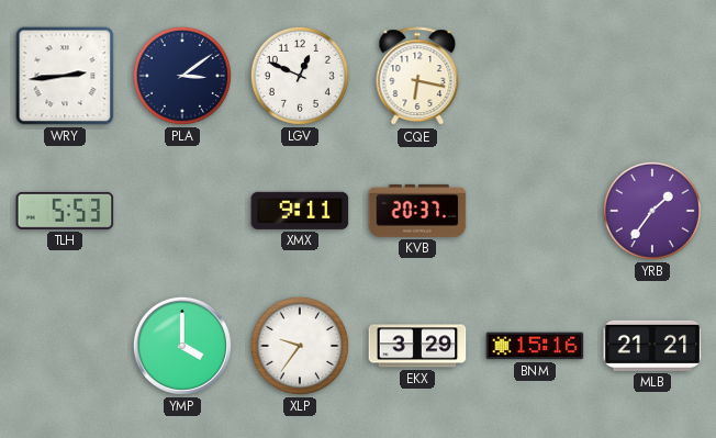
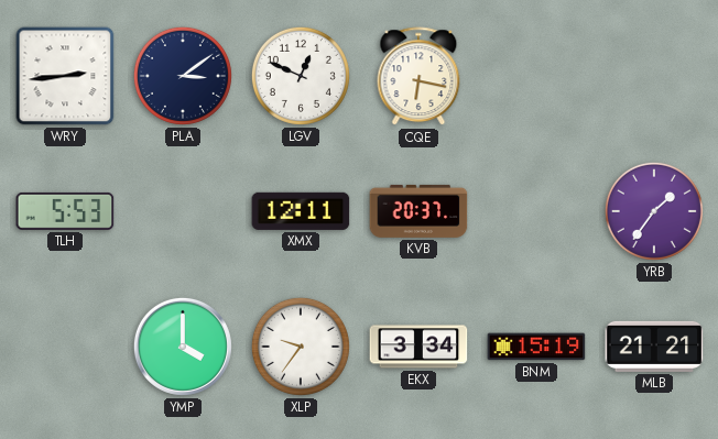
XMX: 9:11 -> 12:11
EKX: 3:29 -> 3:34
BNM: 15:16 -> 15:19
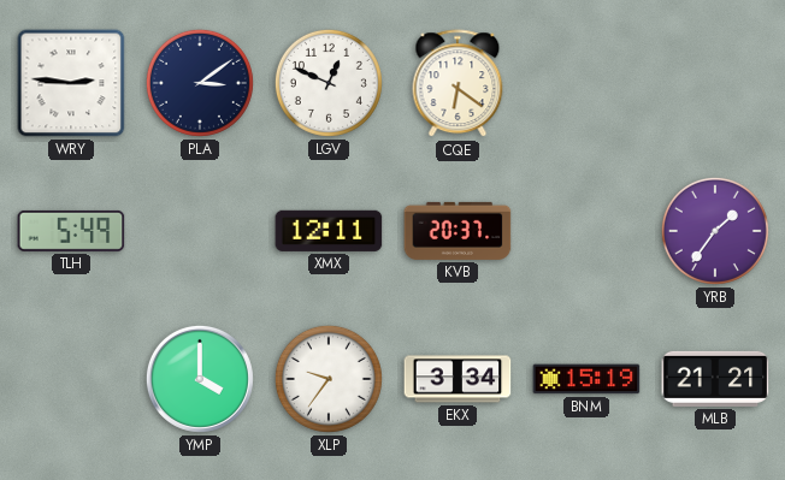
WRY: 2:44 -> 2:46
CQE: 6:17 -> 6:21
TLH: 5:53 -> 5:49
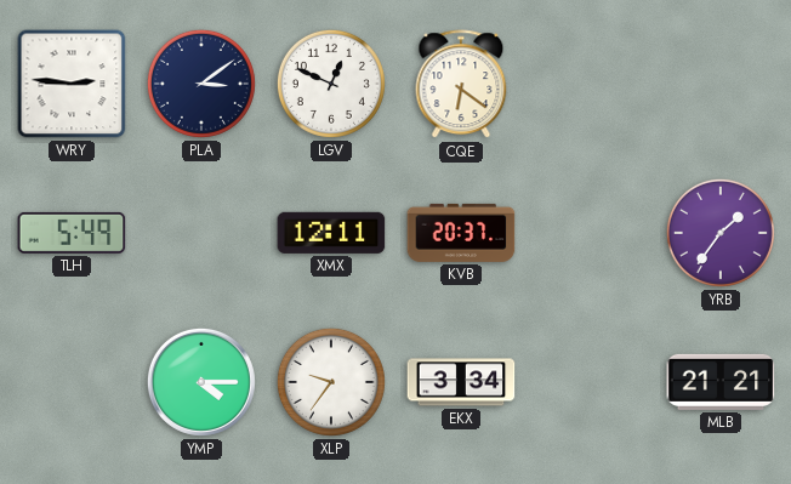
YMP: 4:00 -> 4:15
BNM: 15:19 -> none
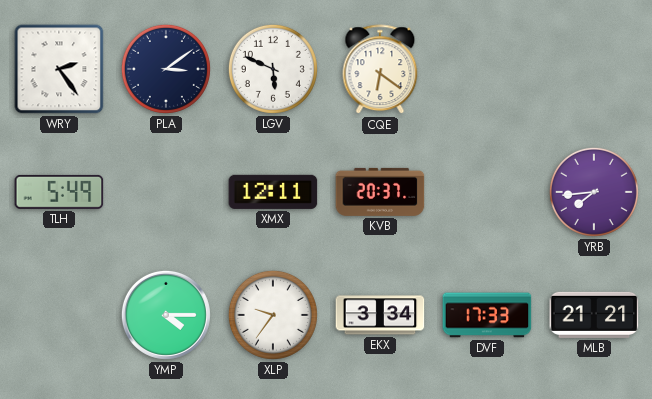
WRY: 2:46 -> 2:24
LGV: 12:49 -> 5:49
YRB: 1:36 -> 7:44
DVF: none -> 17:33
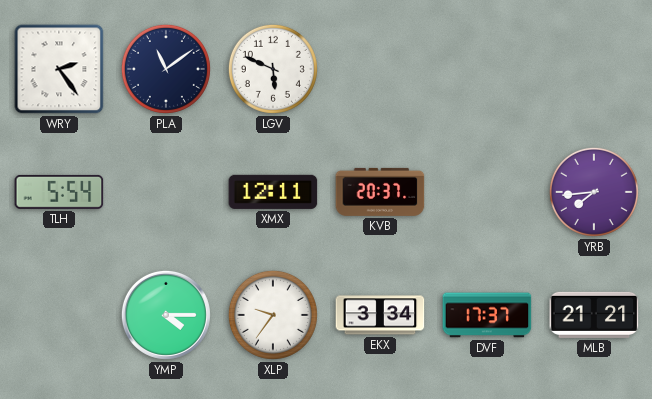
PLA: 3:09 -> 11:09
CQE: 6:21 -> none
TLH: 5:49 -> 5:54
DVF: 17:33 -> 17:37
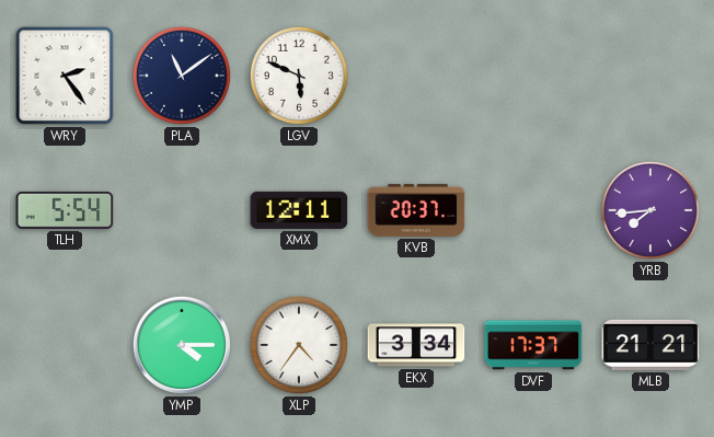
XLP: 9:36 -> 4:36
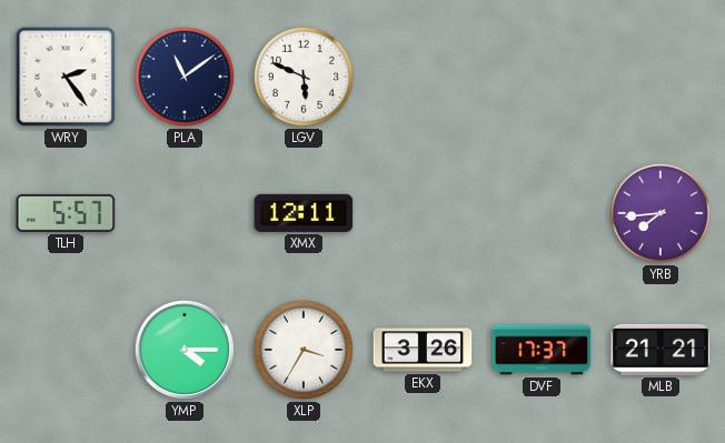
TLH: 5:54 -> 5:57
KVB: 20:37 -> none
XLP: 4:36 -> 3:35
EKX: 3:34 -> 3:26
